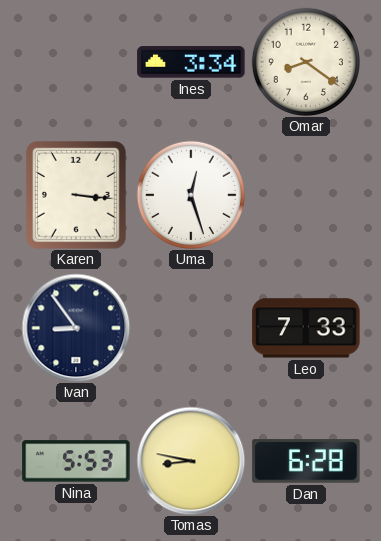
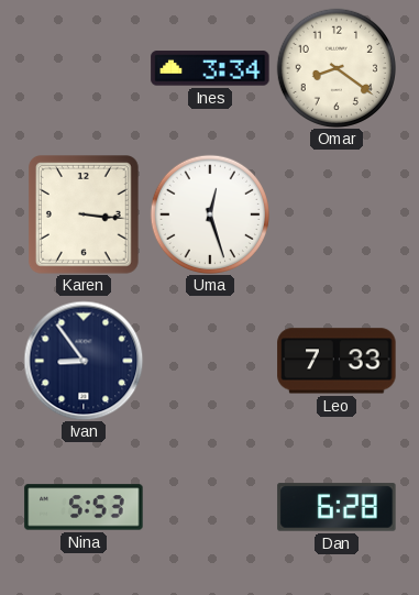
Tomas: 8:47 -> none
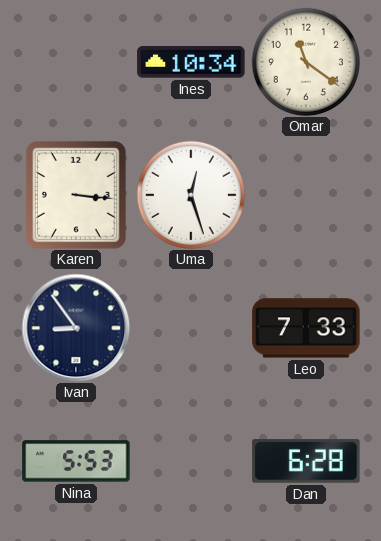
Ines: 3:34 -> 10:34
Omar: 8:21 -> 11:21
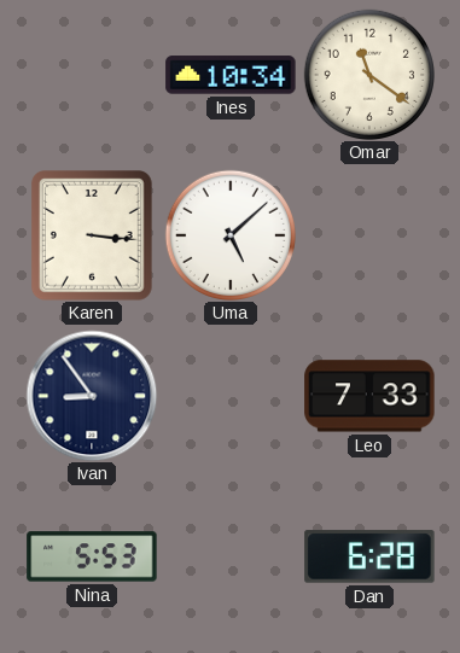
Uma: 12:27 -> 5:08
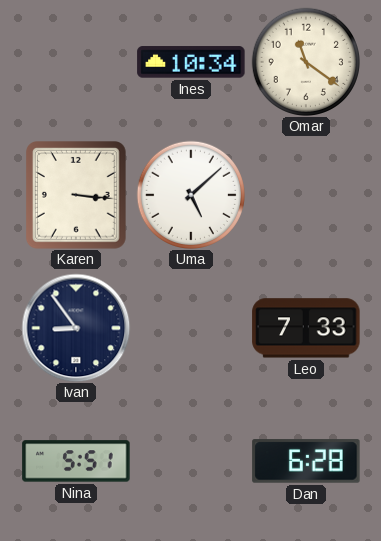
Nina: 5:53 -> 5:51
